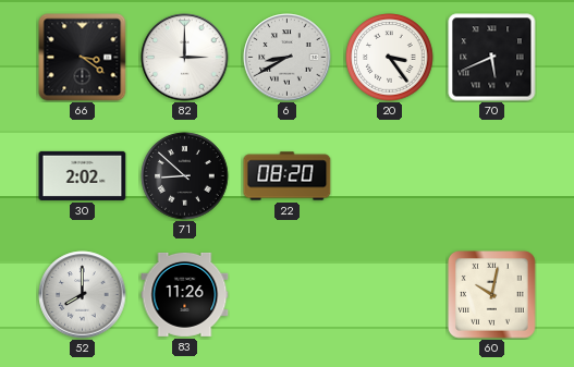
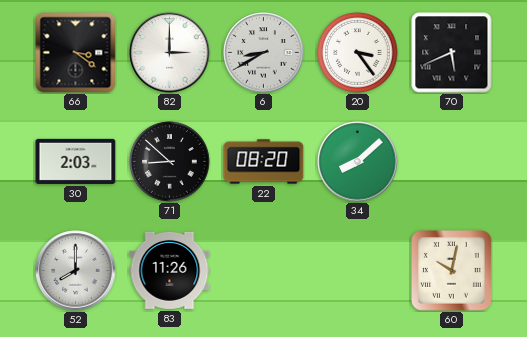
30: 2:02 -> 2:03
34: none -> 8:08
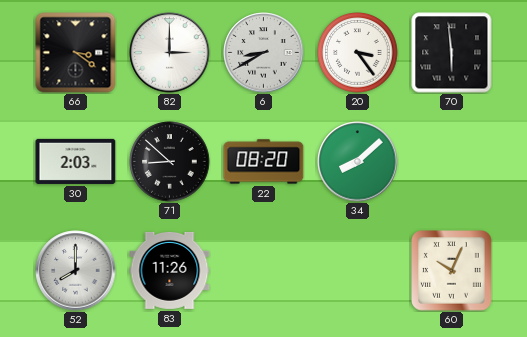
70: 5:41 -> 5:59
60: 10:02 -> 10:04
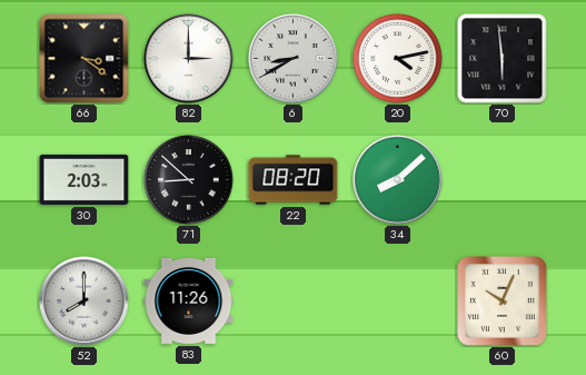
20: 3:24 -> 4:13
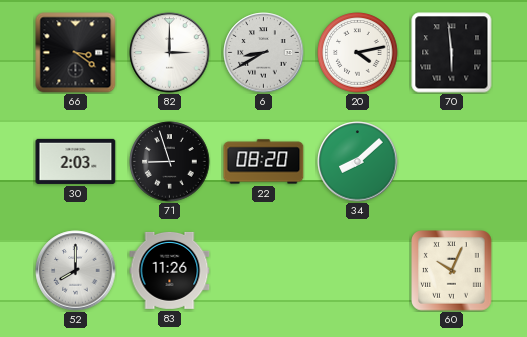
71: 8:52 -> 8:57
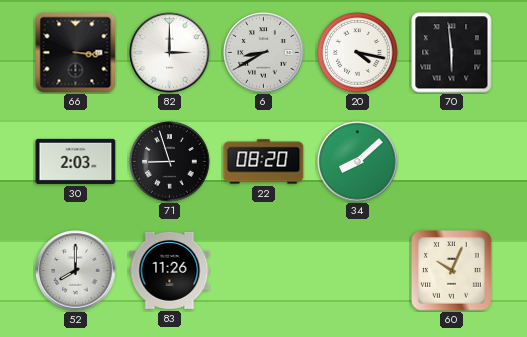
66: 3:21 -> 3:16
20: 4:13 -> 4:17
